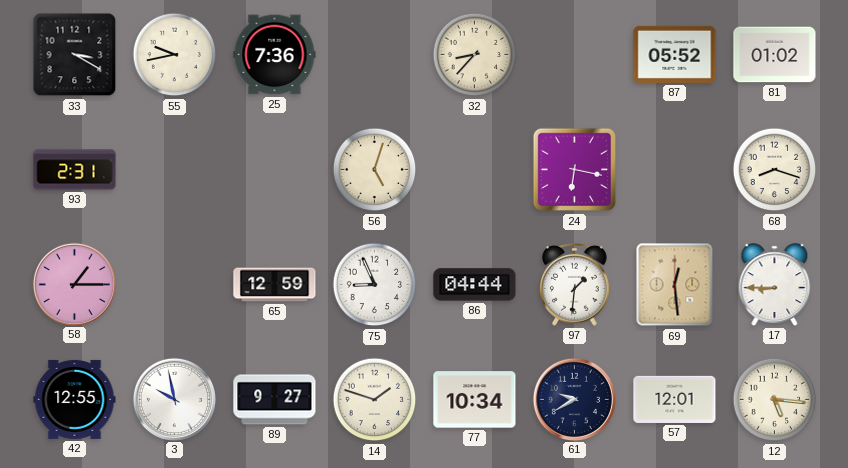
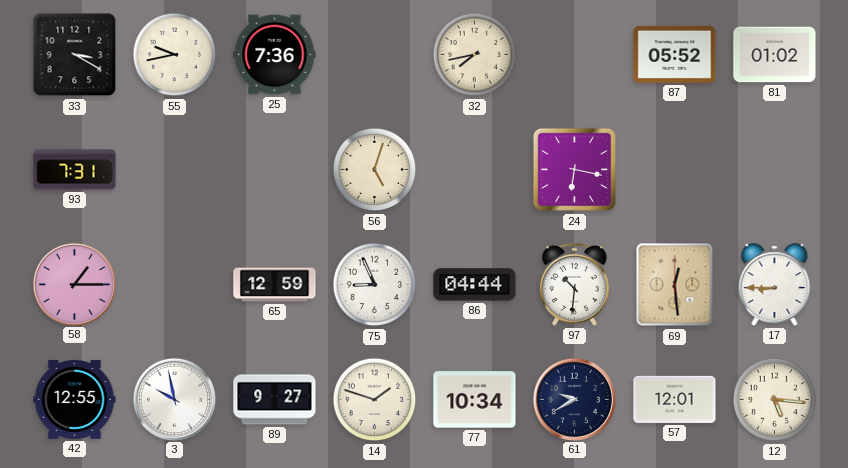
32: 8:37 -> 7:43
93: 2:31 -> 7:31
68: 8:18 -> none
97: 1:31 -> 10:31
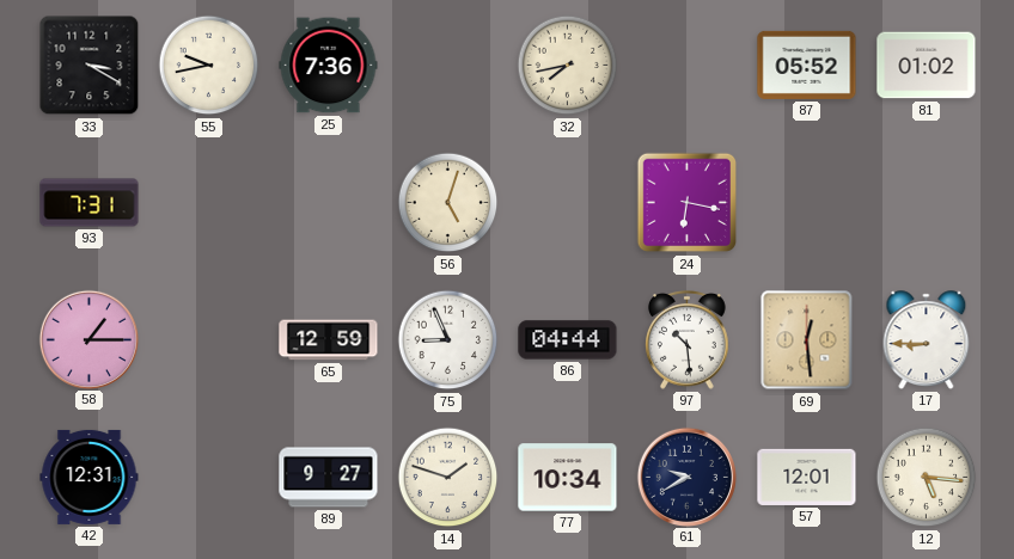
97: 10:31 -> 10:29
42: 12:55 -> 12:31
3: 9:58 -> none
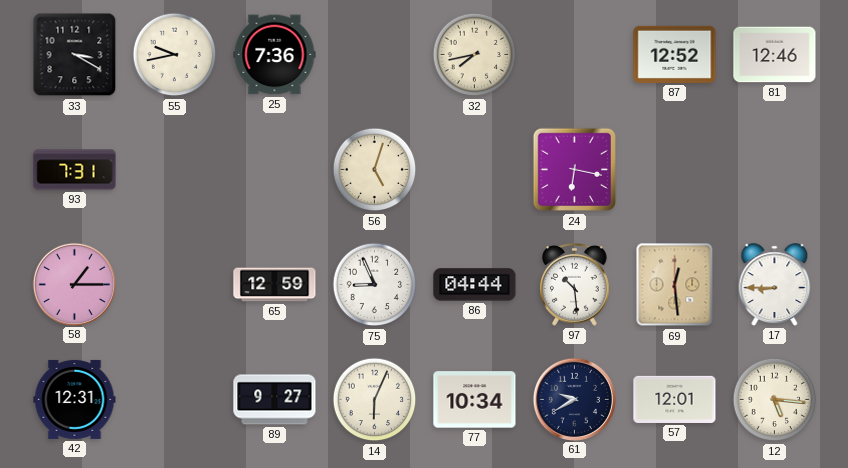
87: 05:52 -> 12:52
81: 01:02 -> 12:46
14: 1:48 -> 6:04
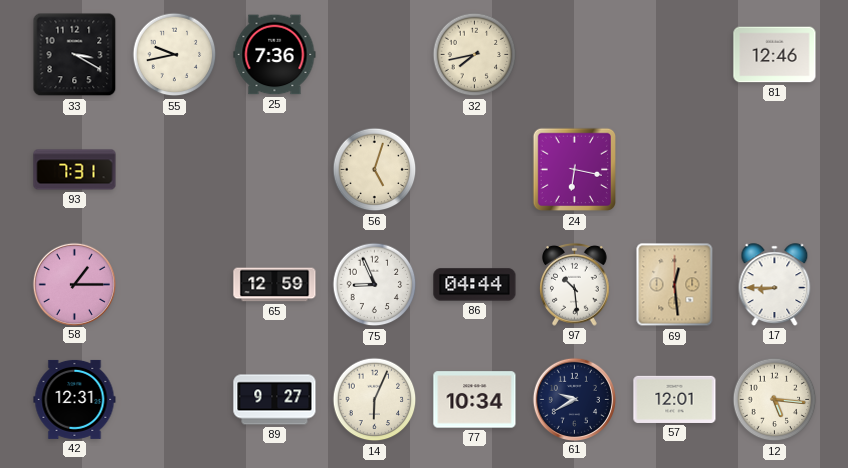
87: 12:52 -> none
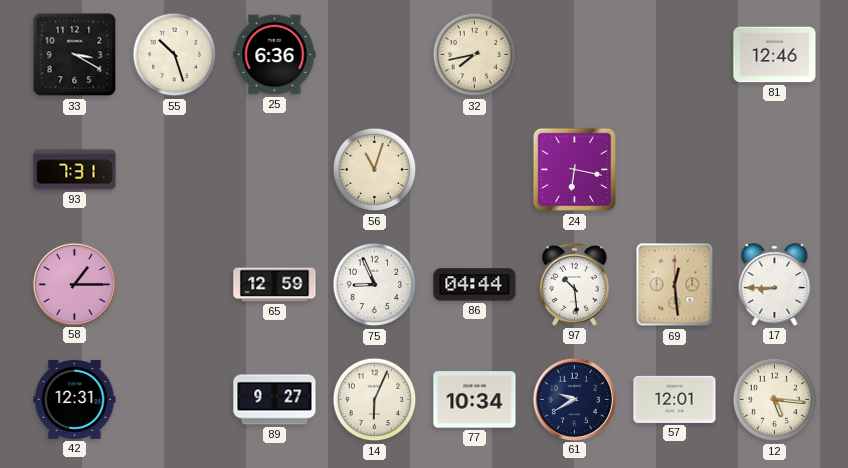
55: 9:43 -> 10:27
25: 7:36 -> 6:36
56: 5:03 -> 11:03
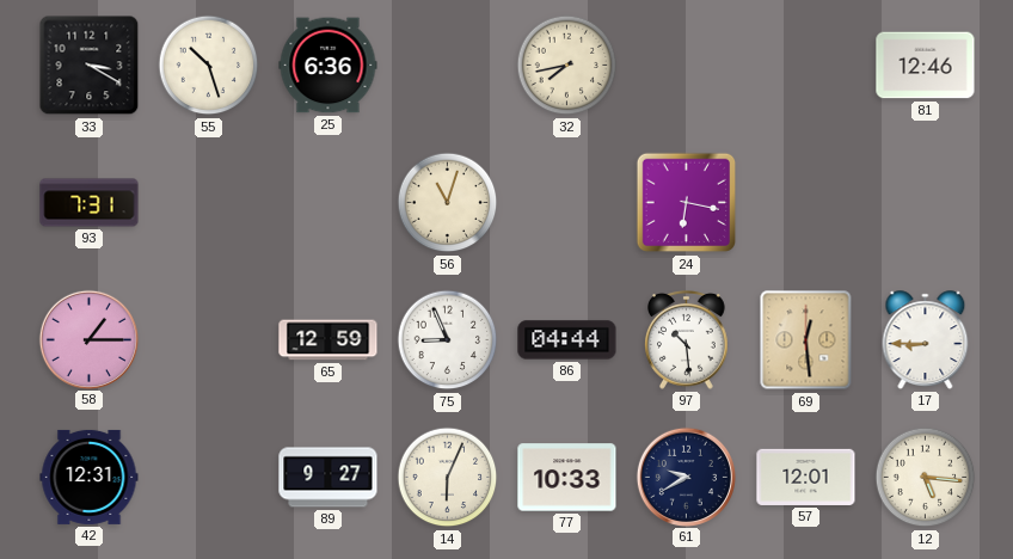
77: 10:34 -> 10:33
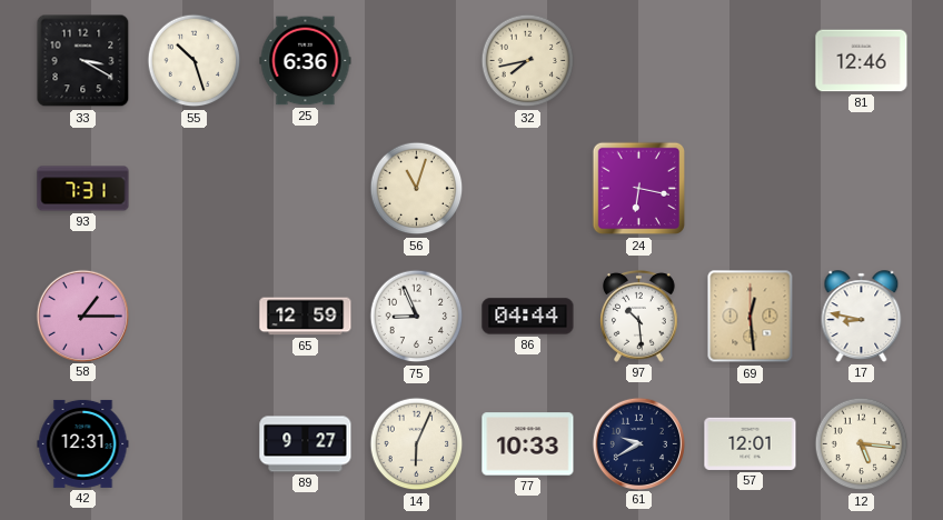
17: 8:45 -> 8:47
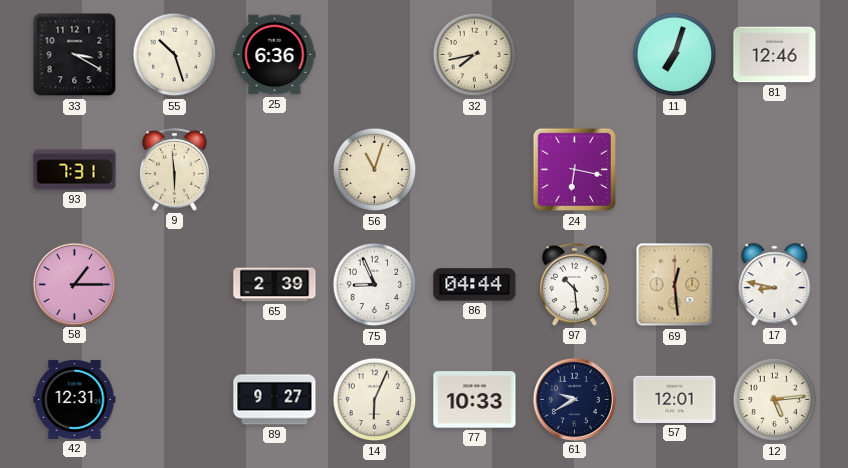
11: none -> 7:03
9: none -> 5:59
65: 12:59 -> 2:39
12: 5:16 -> 5:14
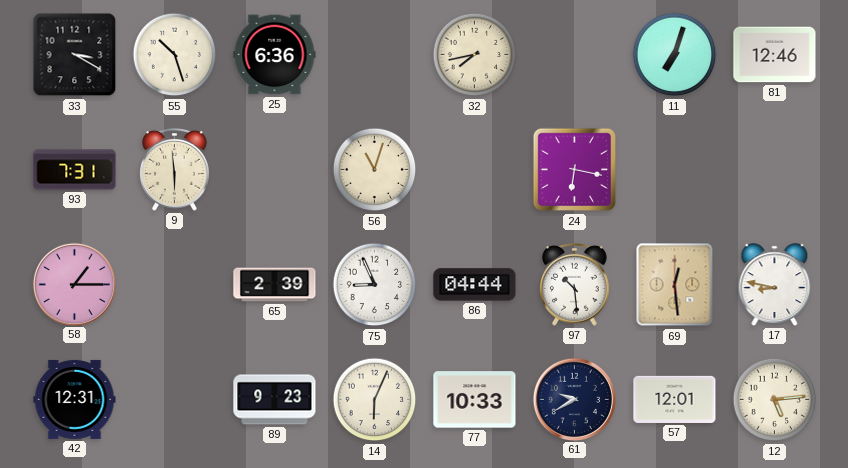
89: 9:27 -> 9:23
